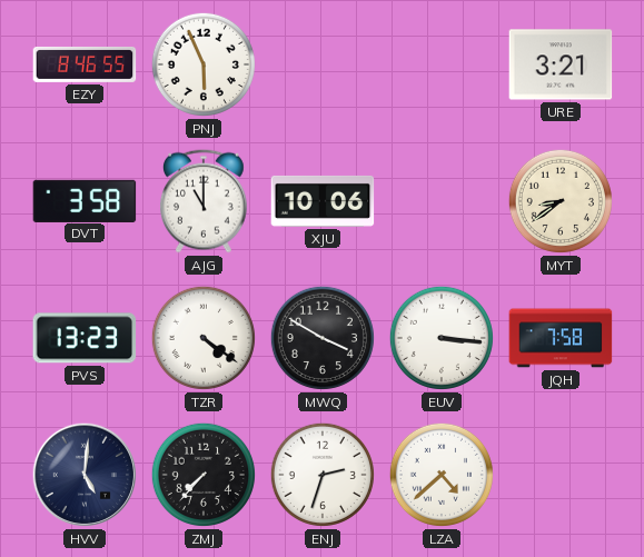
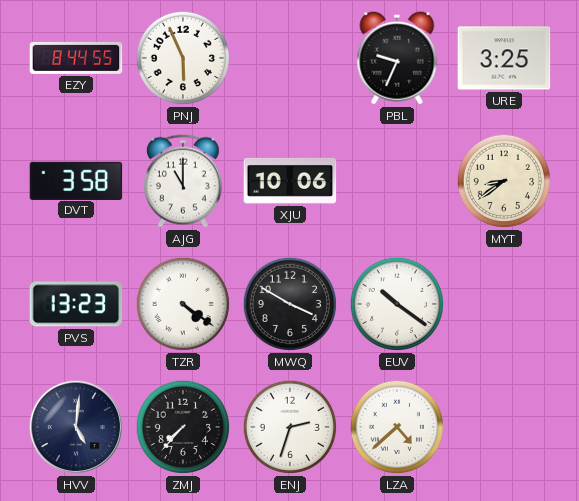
EZY: 8:46 -> 8:44
PBL: none -> 9:34
URE: 3:21 -> 3:25
EUV: 3:16 -> 10:21
JQH: 7:58 -> none
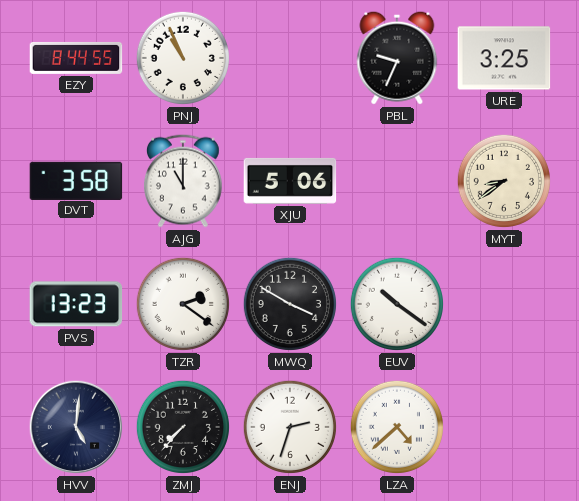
PNJ: 5:56 -> 10:56
XJU: 10:06 -> 5:06
TZR: 4:21 -> 2:21
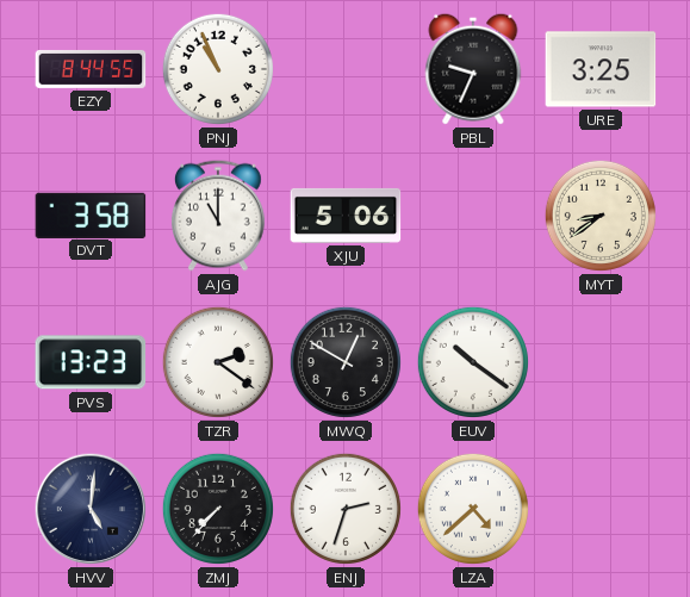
MWQ: 3:50 -> 12:50
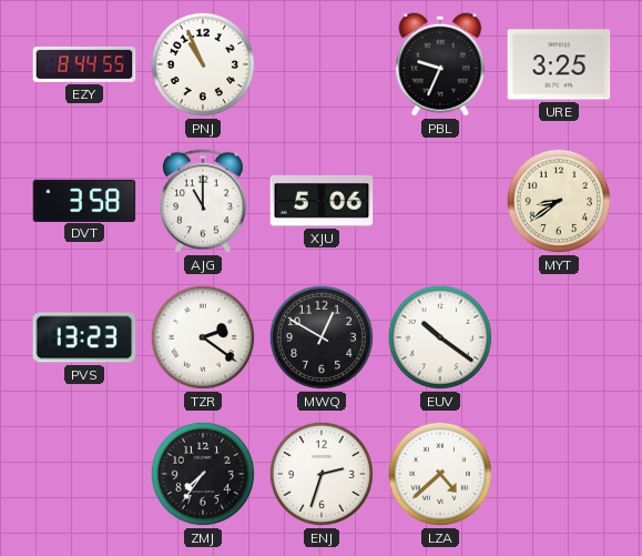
HVV: 5:01 -> none
ZMJ: 7:37 -> 7:36
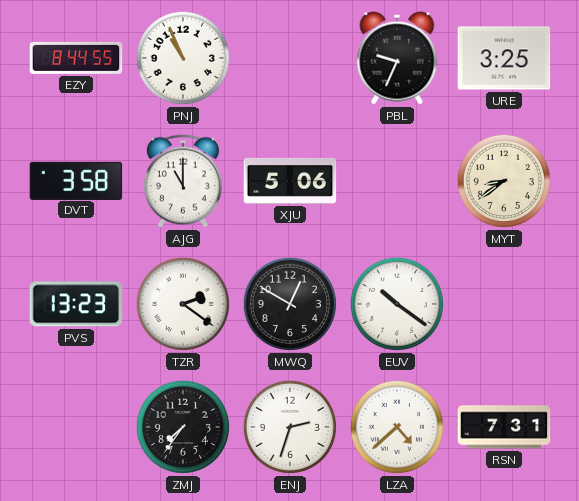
RSN: none -> 7:31
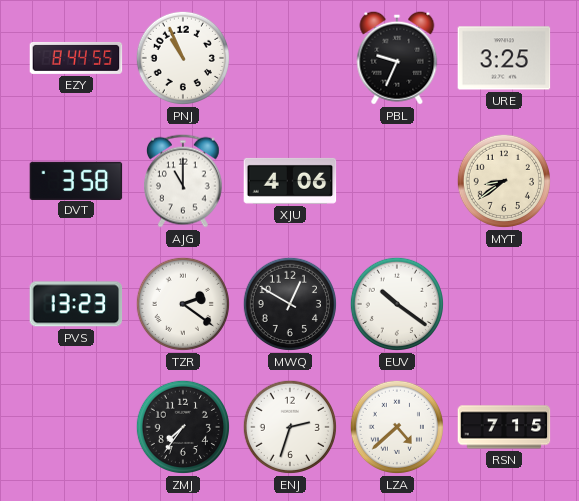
XJU: 5:06 -> 4:06
RSN: 7:31 -> 7:15
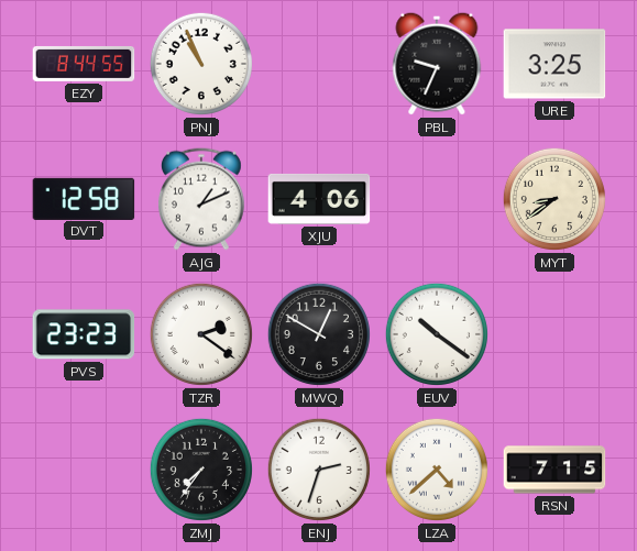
DVT: 3:58 -> 12:58
AJG: 11:00 -> 1:11
PVS: 13:23 -> 23:23
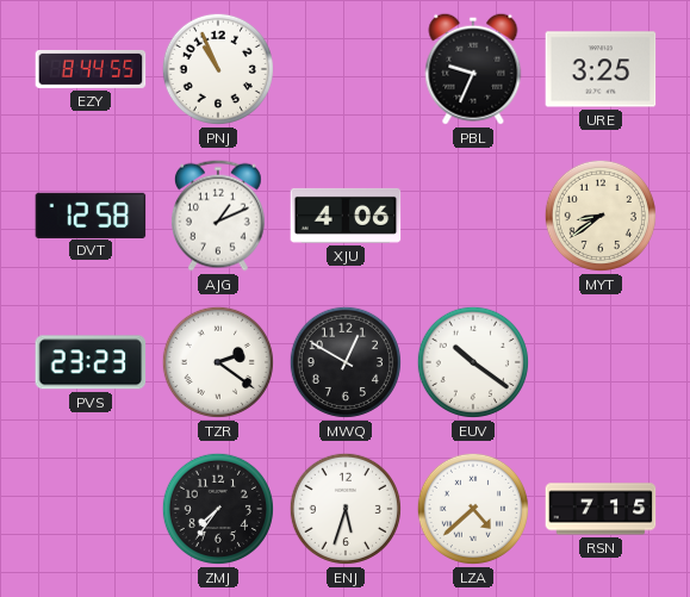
ENJ: 2:33 -> 5:33
